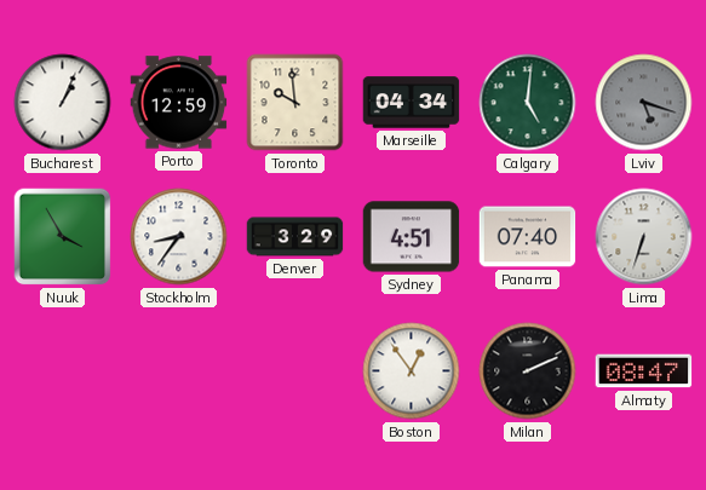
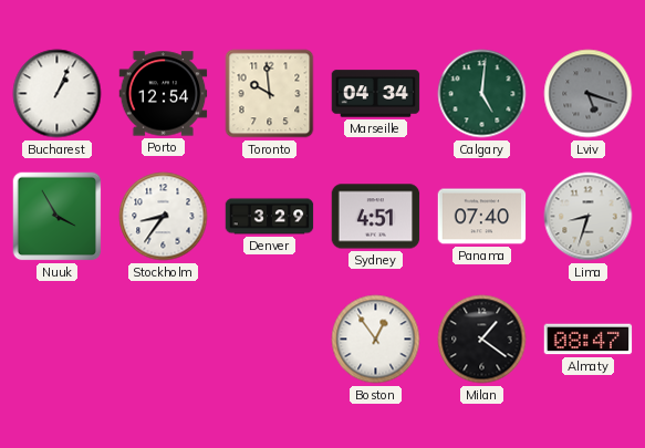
Porto: 12:59 -> 12:54
Lima: 6:33 -> 8:33
Milan: 2:11 -> 1:21
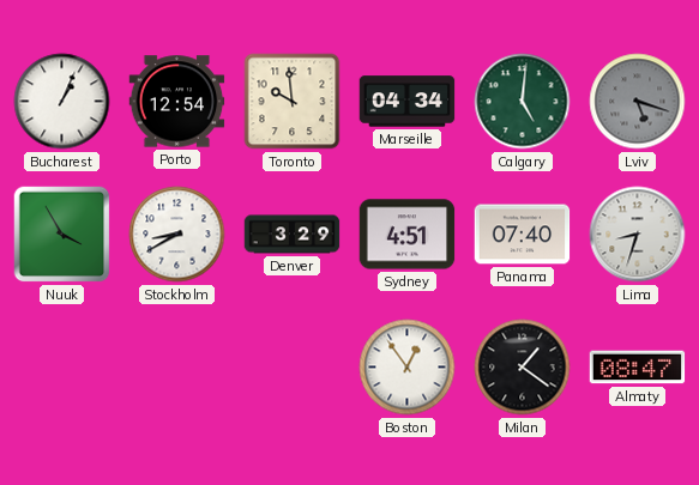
Stockholm: 8:36 -> 8:40
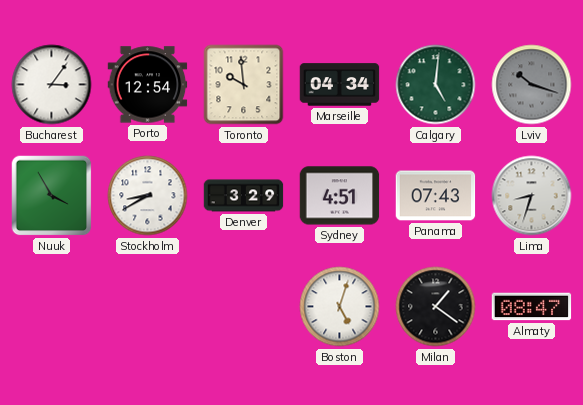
Bucharest: 1:04 -> 3:06
Lviv: 5:18 -> 10:18
Panama: 07:40 -> 07:43
Boston: 12:54 -> 5:03
